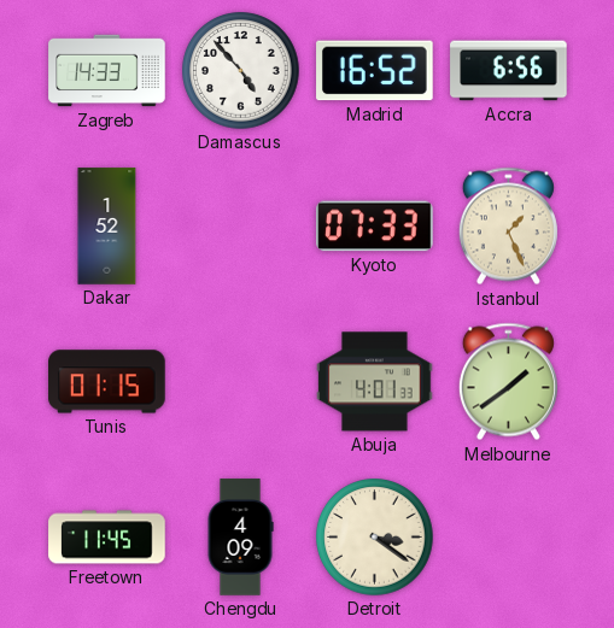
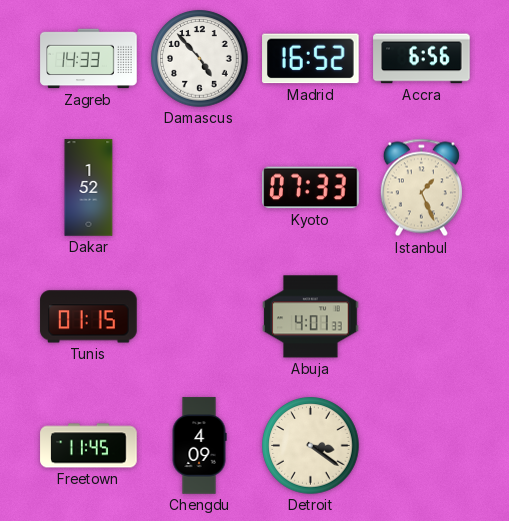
Melbourne: 1:39 -> none
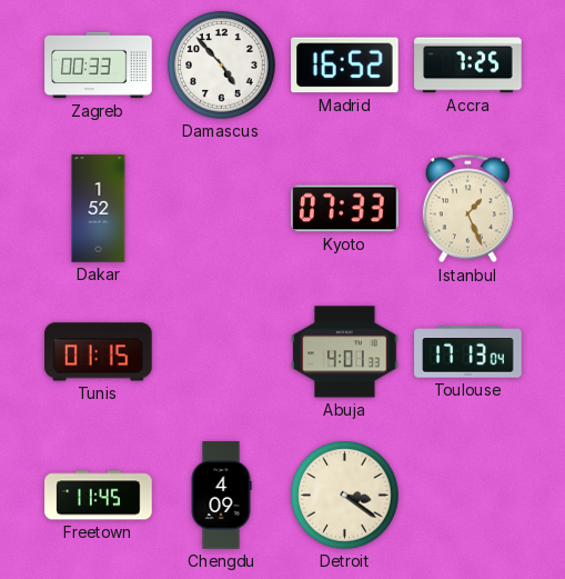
Zagreb: 14:33 -> 00:33
Accra: 6:56 -> 7:25
Toulouse: none -> 17:13
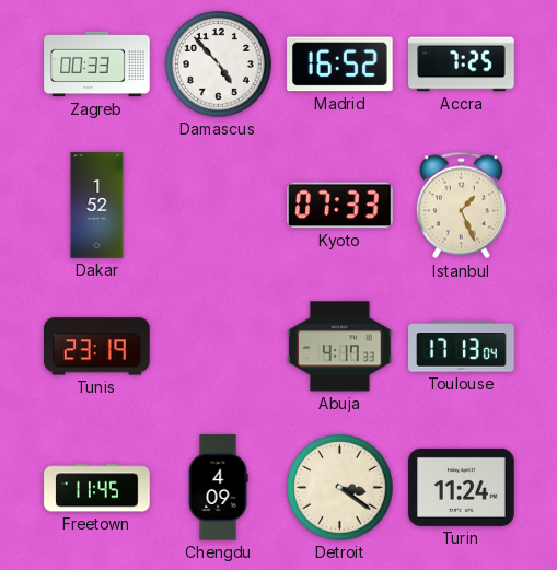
Tunis: 01:15 -> 23:19
Abuja: 4:01 -> 4:17
Turin: none -> 11:24
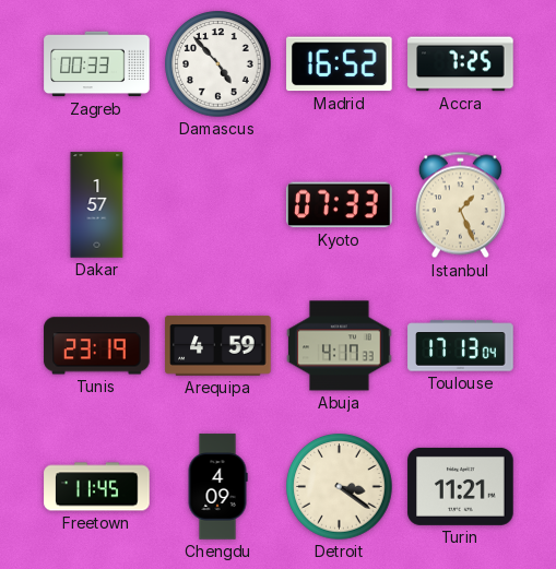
Dakar: 1:52 -> 1:57
Arequipa: none -> 4:59
Turin: 11:24 -> 11:21
